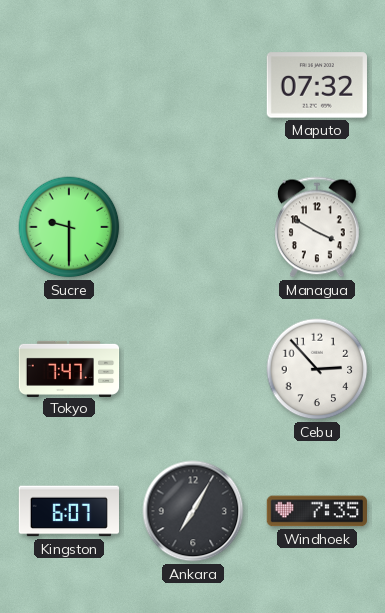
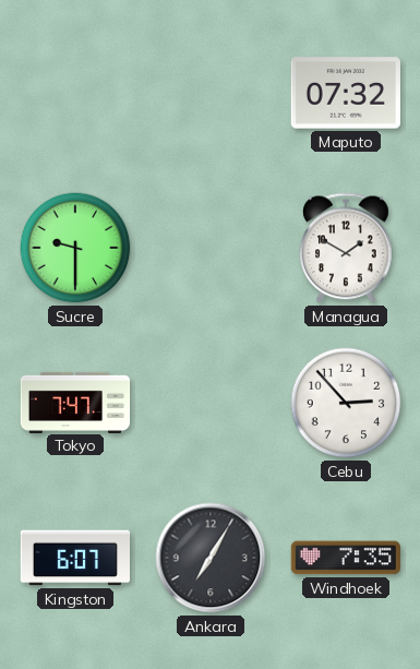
Managua: 3:50 -> 1:50
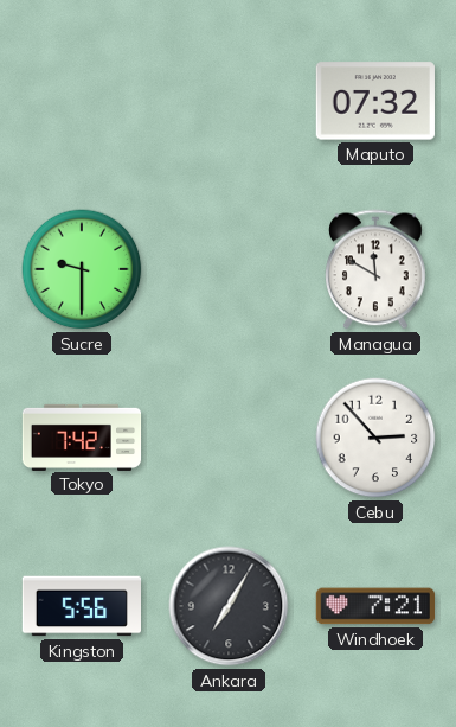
Managua: 1:50 -> 11:50
Tokyo: 7:47 -> 7:42
Kingston: 6:07 -> 5:56
Windhoek: 7:35 -> 7:21
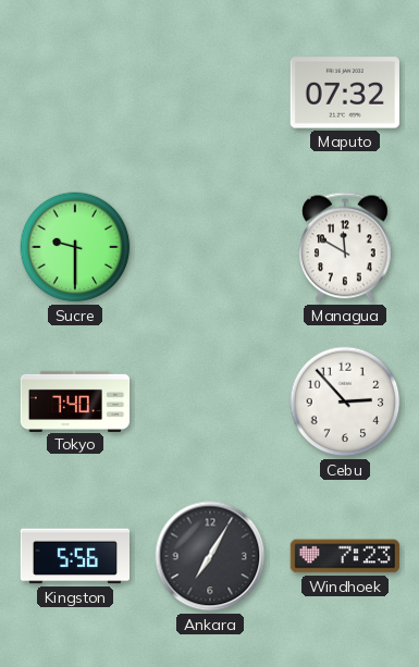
Tokyo: 7:42 -> 7:40
Windhoek: 7:21 -> 7:23
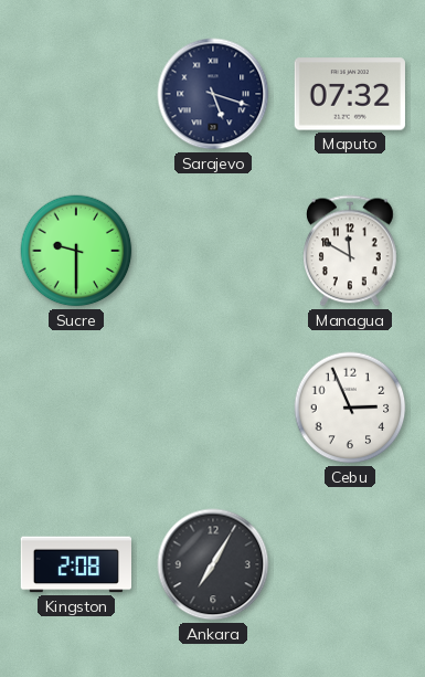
Sarajevo: none -> 5:18
Tokyo: 7:40 -> none
Cebu: 2:53 -> 2:56
Kingston: 5:56 -> 2:08
Windhoek: 7:23 -> none
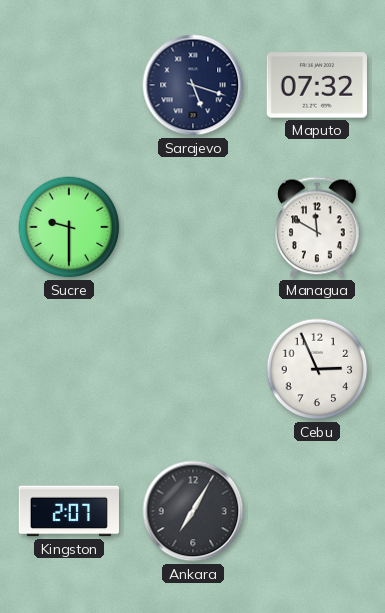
Kingston: 2:08 -> 2:07
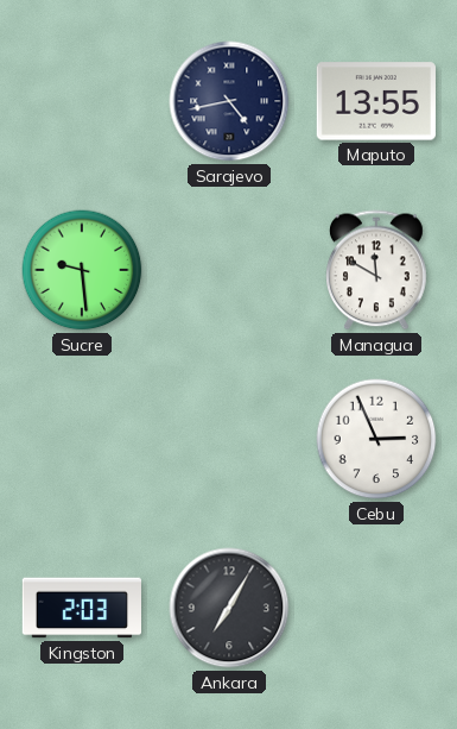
Sarajevo: 5:18 -> 4:43
Maputo: 07:32 -> 13:55
Sucre: 9:30 -> 9:29
Kingston: 2:07 -> 2:03
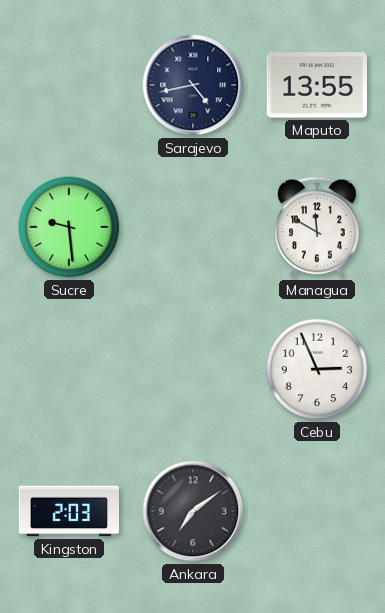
Ankara: 7:05 -> 7:09
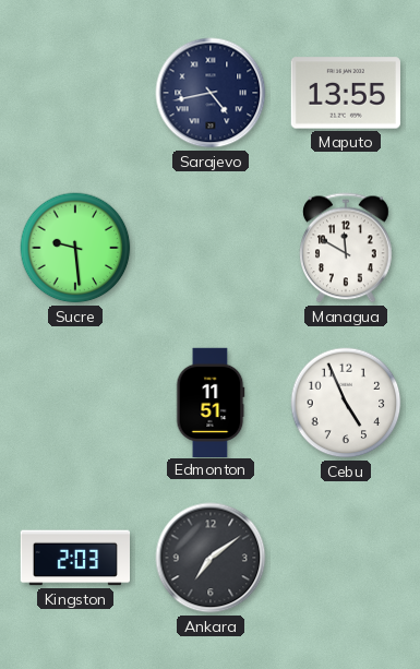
Edmonton: none -> 11:51
Cebu: 2:56 -> 4:56
